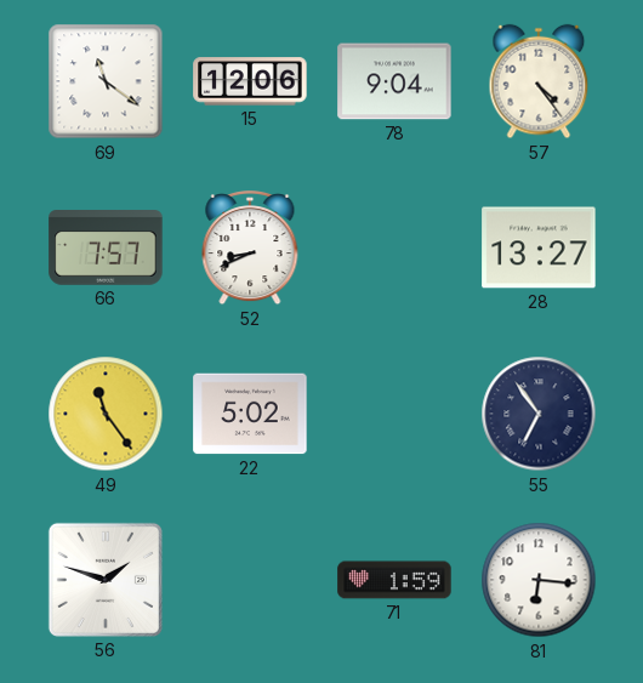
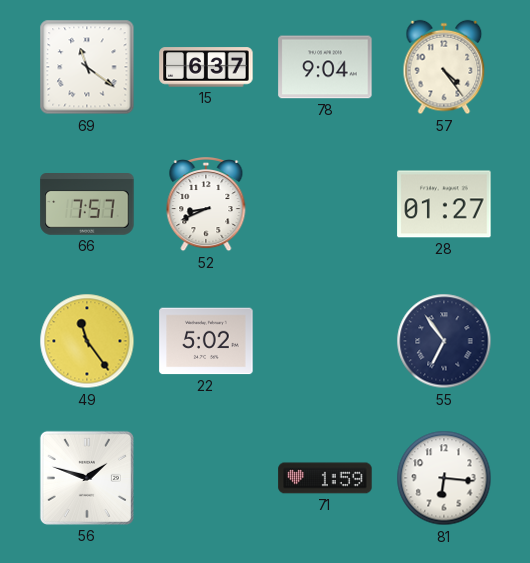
15: 12:06 -> 6:37
28: 13:27 -> 01:27
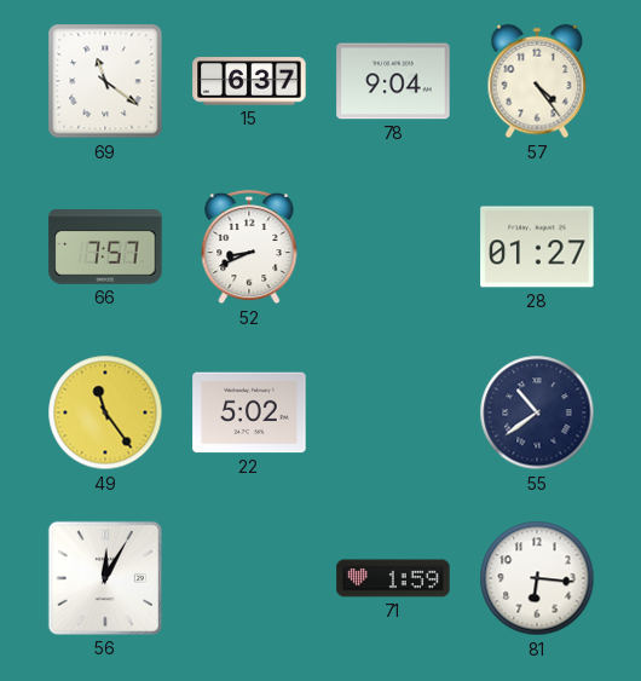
55: 6:54 -> 10:39
56: 1:48 -> 12:05
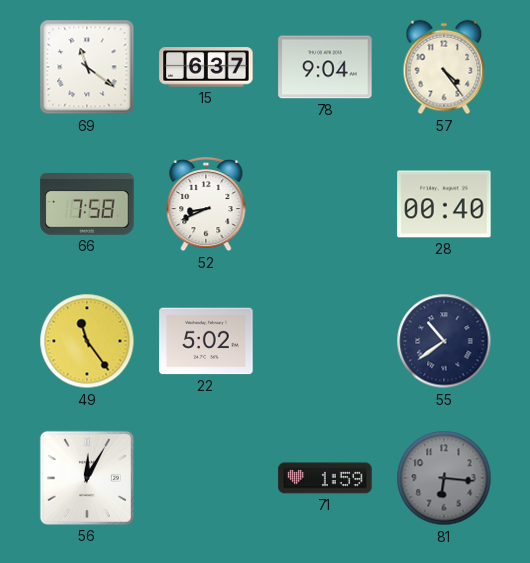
66: 7:57 -> 7:58
28: 01:27 -> 00:40
81 dial: white -> grey
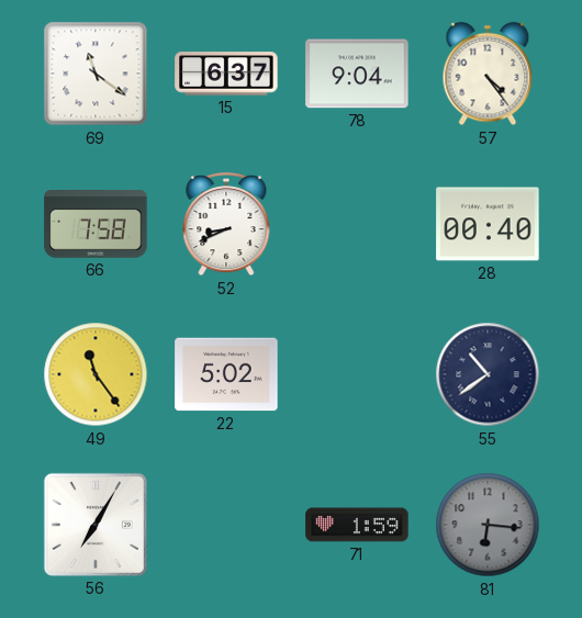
56: 12:05 -> 7:05
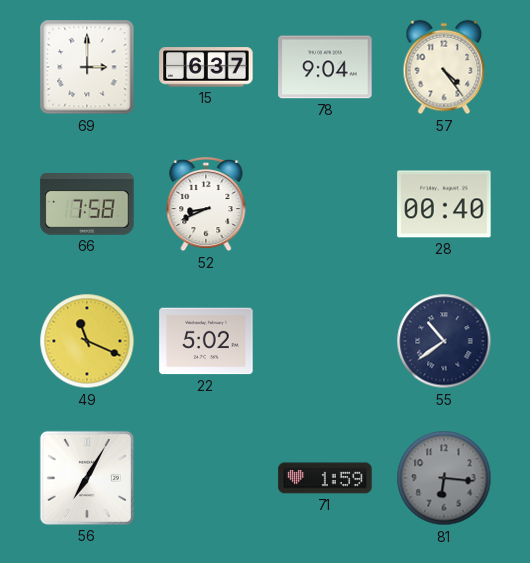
69: 11:21 -> 3:00
49: 11:24 -> 11:19
